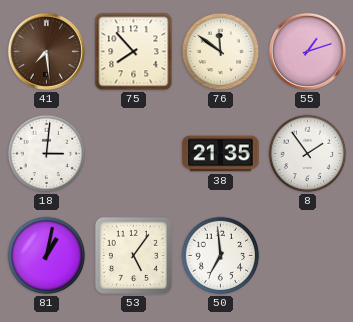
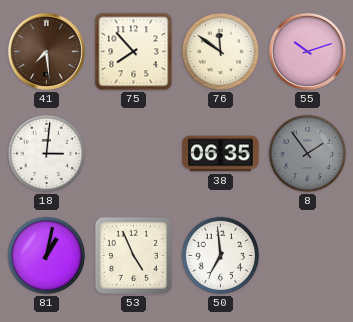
55: 1:12 -> 10:12
38: 21:35 -> 06:35
8 dial: white -> grey
53: 5:06 -> 4:56
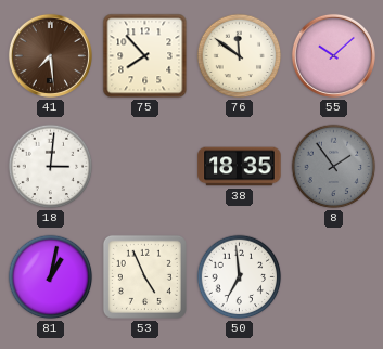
55: 10:12 -> 10:08
38: 06:35 -> 18:35
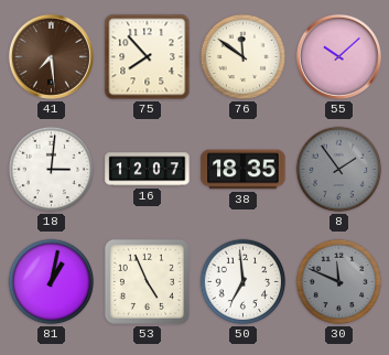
16: none -> 12:07
30: none -> 11:49
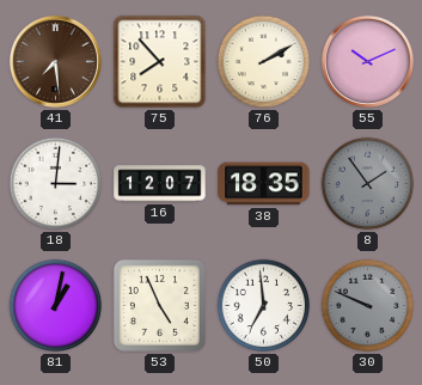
76: 11:51 -> 2:10
55: 10:08 -> 10:11
30: 11:49 -> 9:49
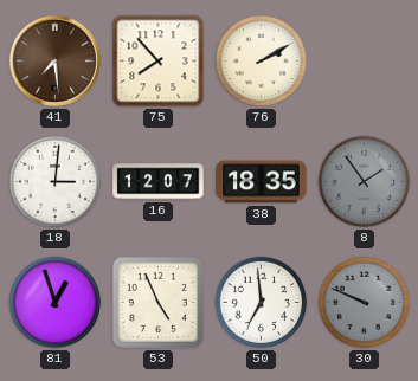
55: 10:11 -> none
81: 1:02 -> 12:57
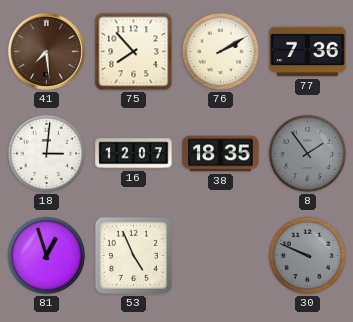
77: none -> 7:36
50: 6:59 -> none
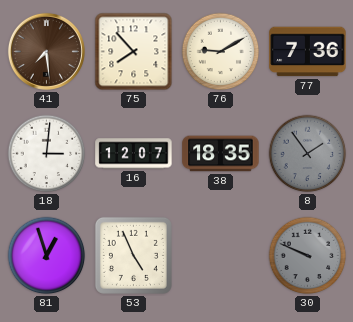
76: 2:10 -> 9:10
